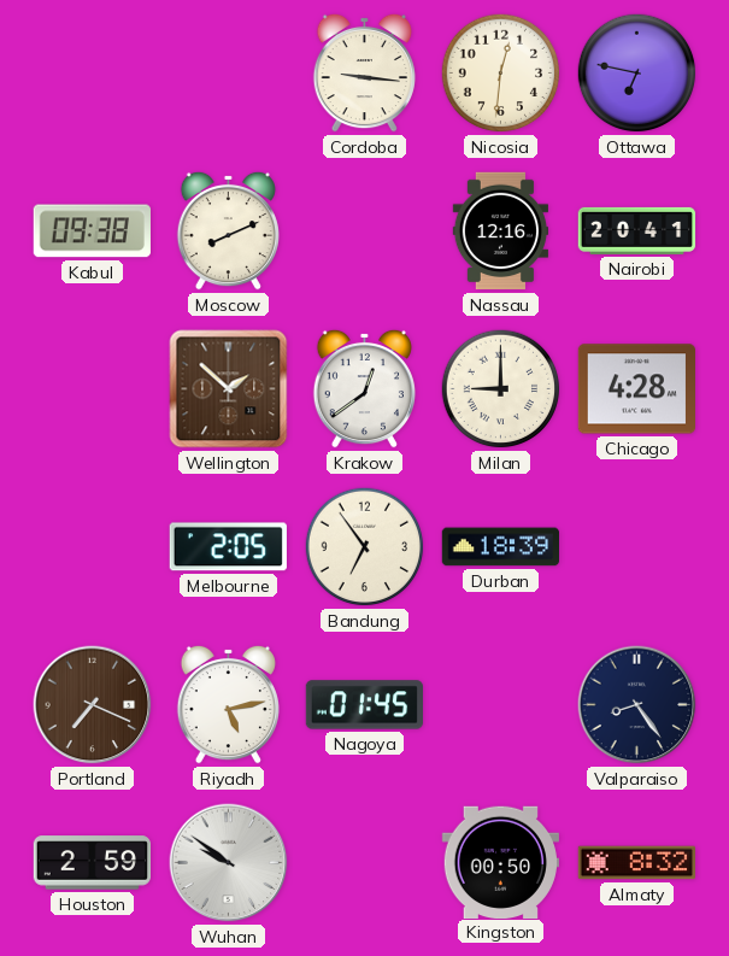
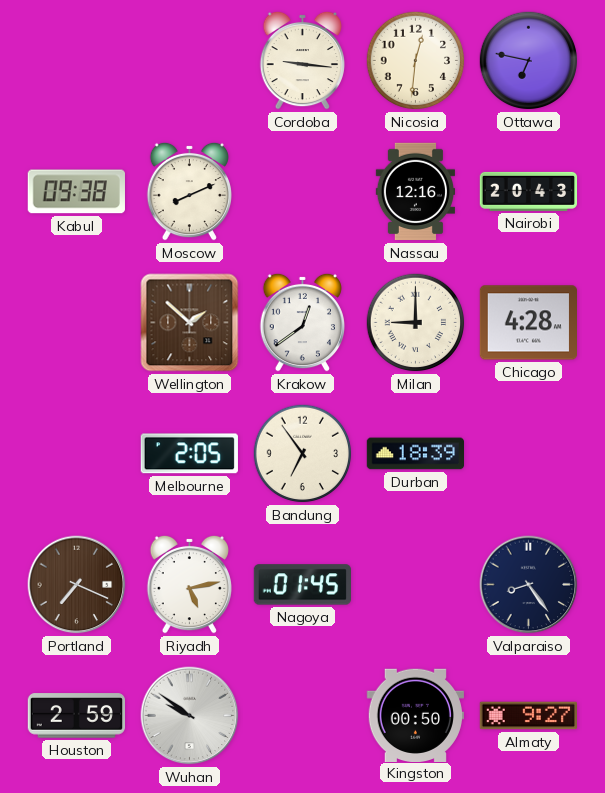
Nairobi: 20:41 -> 20:43
Almaty: 8:32 -> 9:27
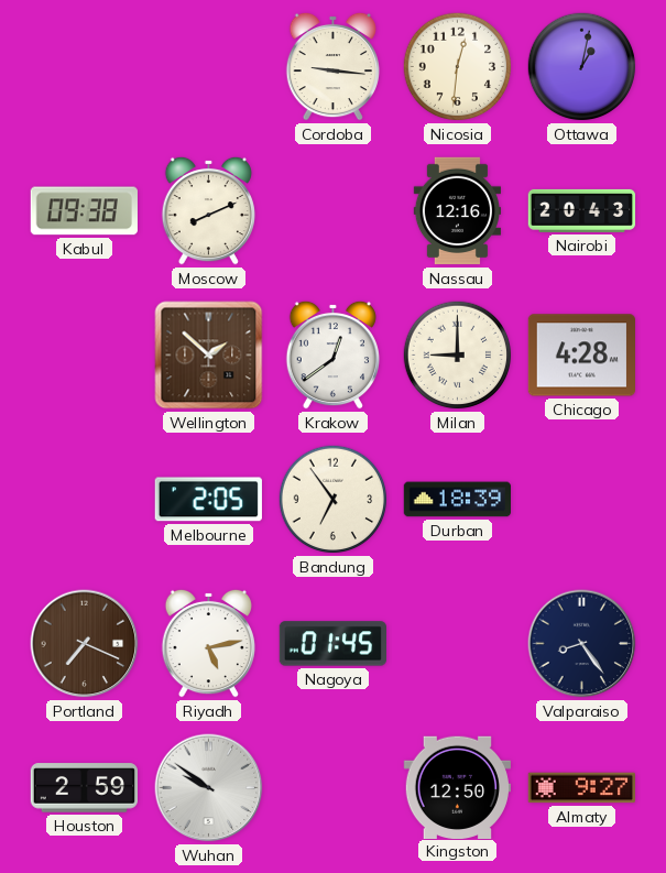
Ottawa: 6:47 -> 1:02
Kingston: 00:50 -> 12:50
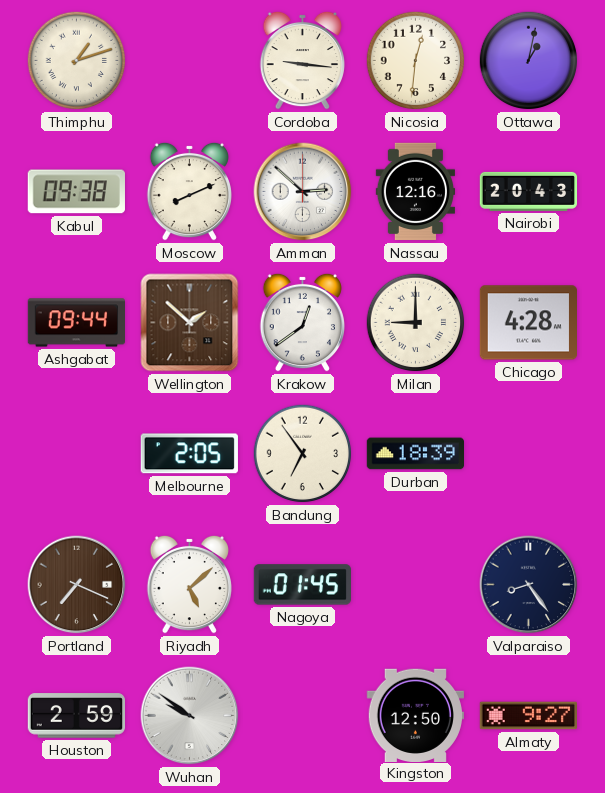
Thimphu: none -> 1:12
Amman: none -> 2:52
Ashgabat: none -> 09:44
Riyadh: 5:13 -> 5:08
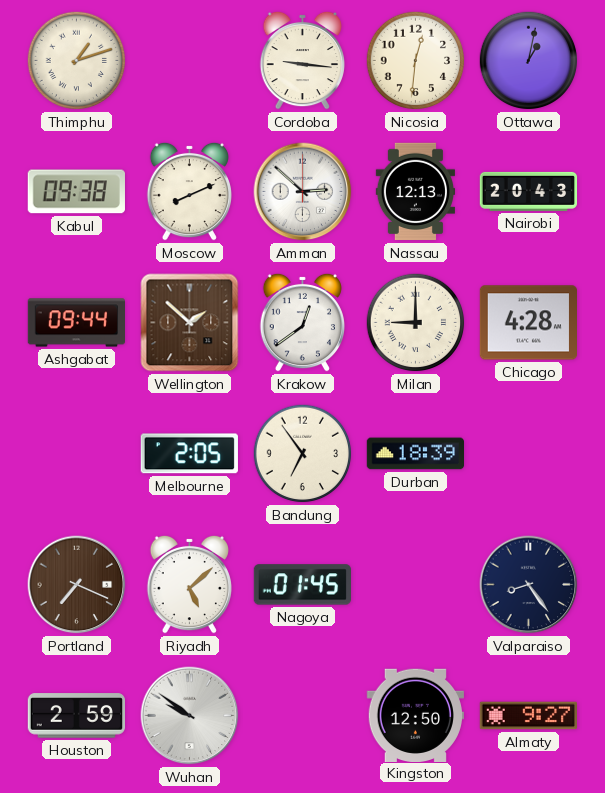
Nassau: 12:16 -> 12:13
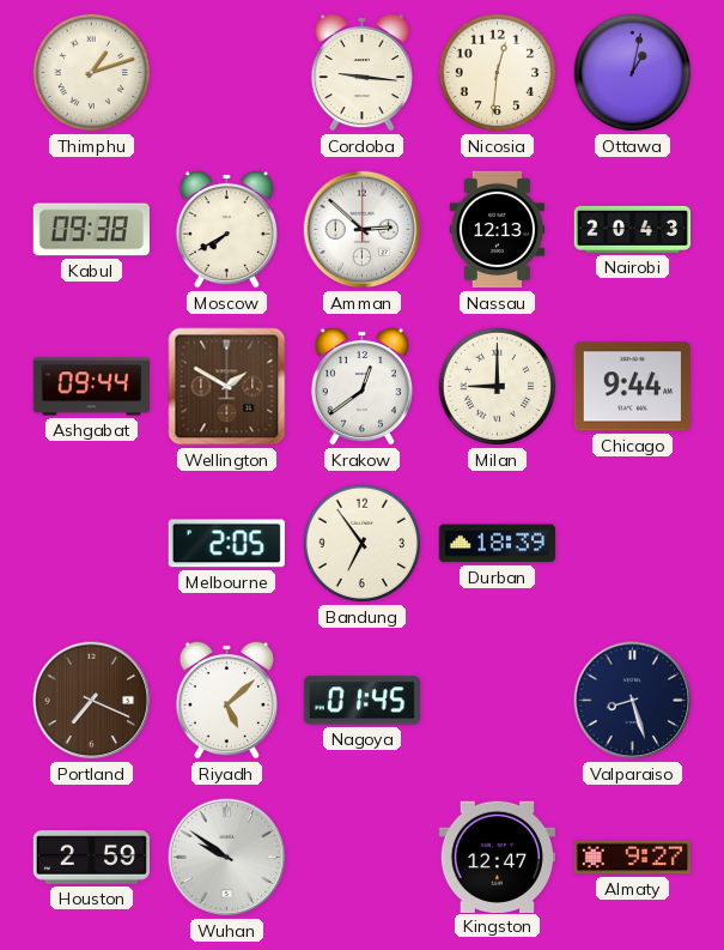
Moscow: 8:11 -> 7:40
Wellington: 1:52 -> 1:50
Chicago: 4:28 -> 9:44
Valparaiso: 8:24 -> 8:27
Kingston: 12:50 -> 12:47
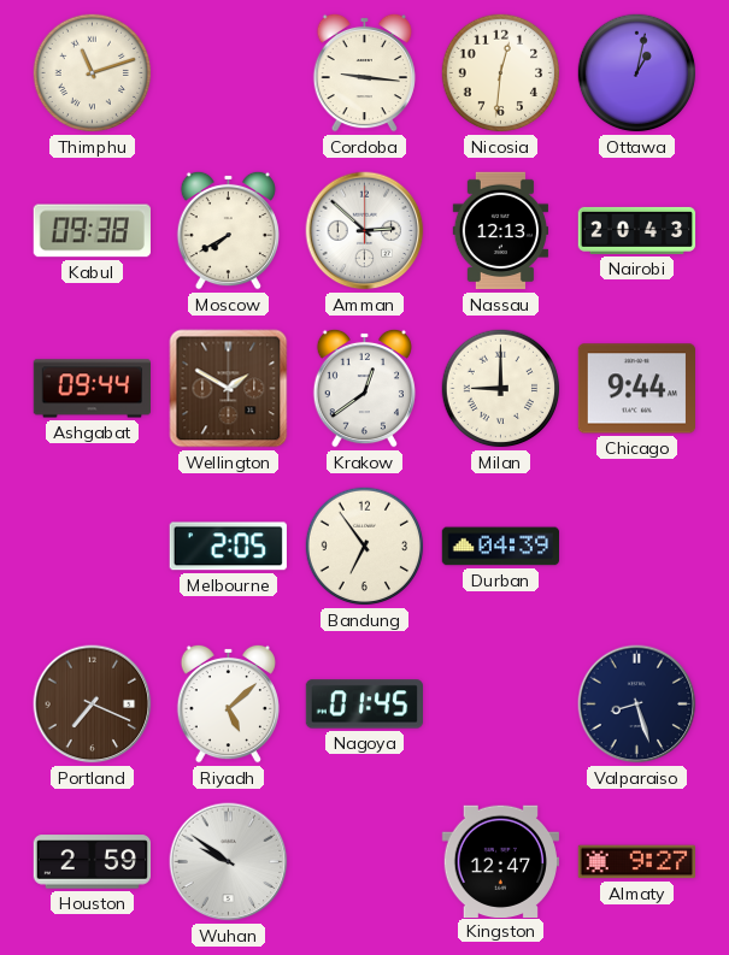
Thimphu: 1:12 -> 11:12
Durban: 18:39 -> 04:39
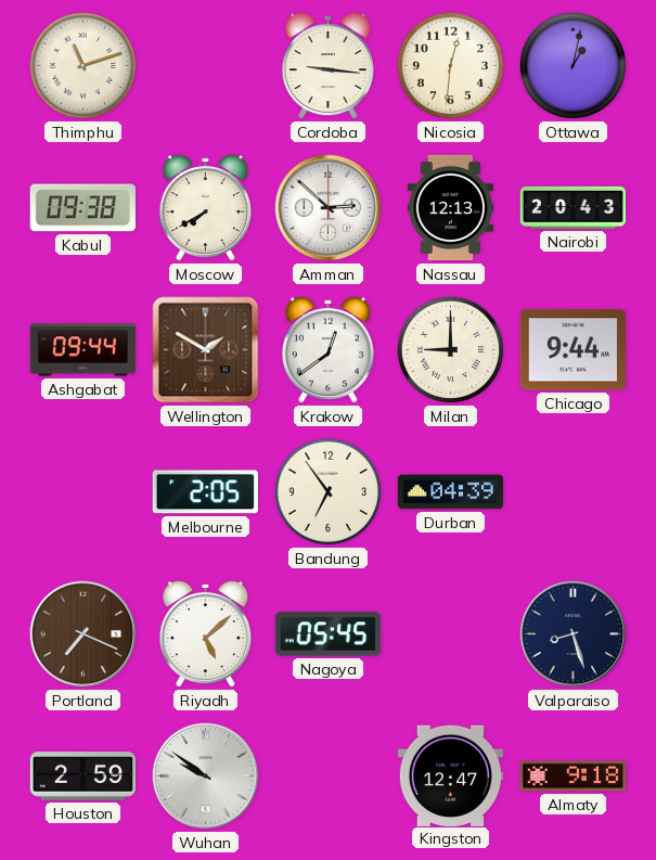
Nagoya: 01:45 -> 05:45
Almaty: 9:27 -> 9:18
